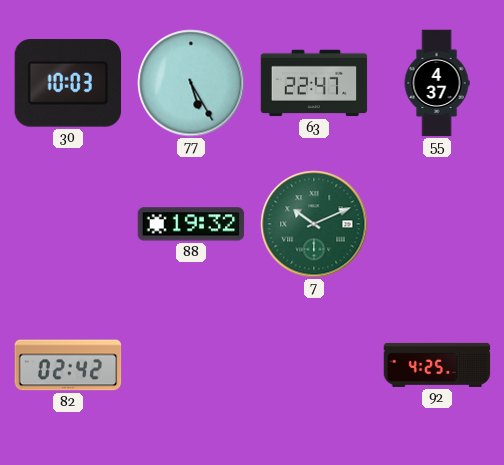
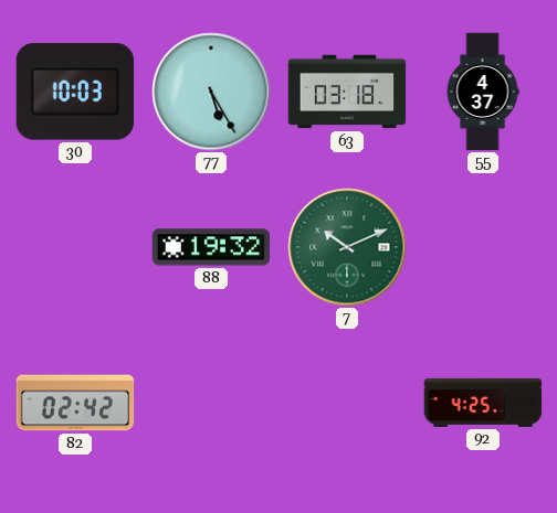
63: 22:47 -> 03:18
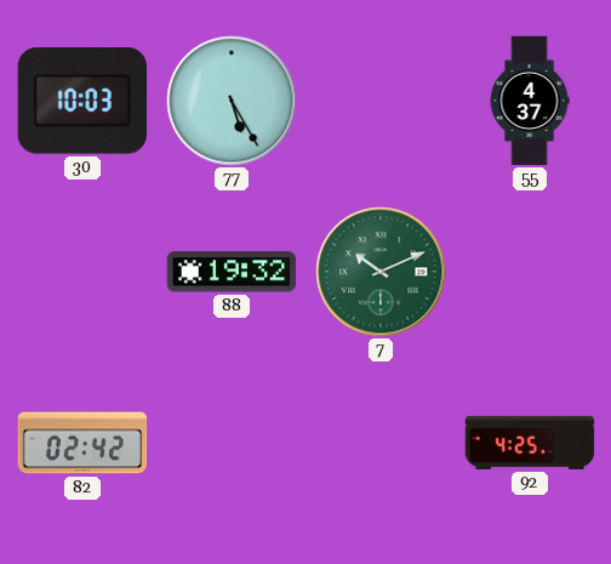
63: 03:18 -> none
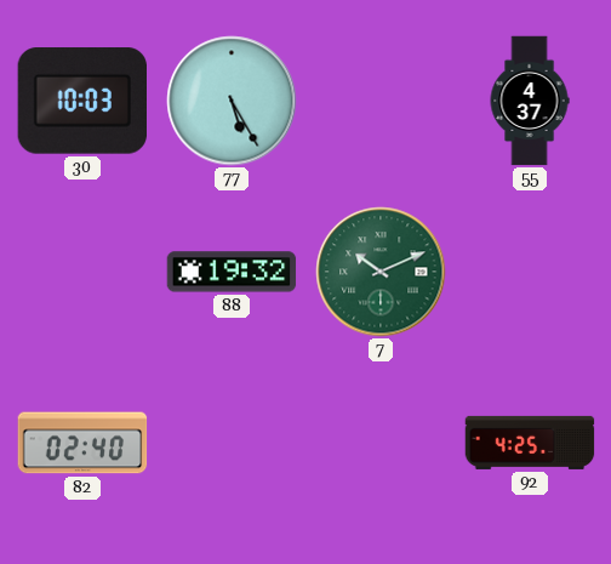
82: 02:42 -> 02:40
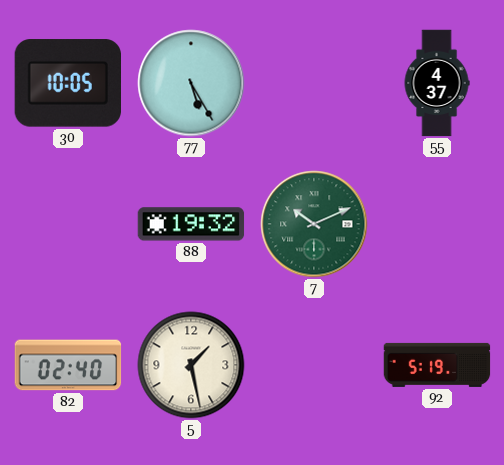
30: 10:03 -> 10:05
5: none -> 1:28
92: 4:25 -> 5:19
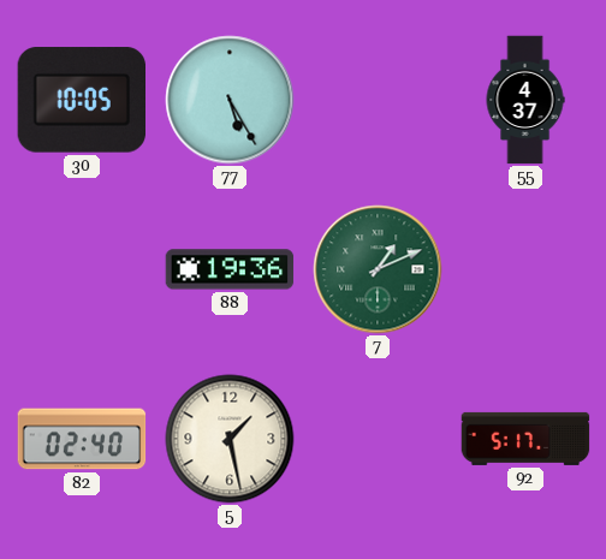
88: 19:32 -> 19:36
7: 10:11 -> 1:11
92: 5:19 -> 5:17
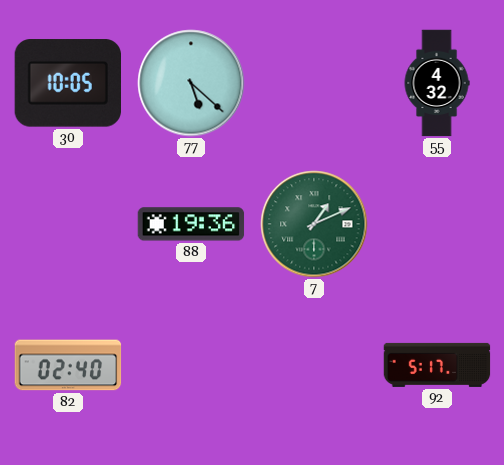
77: 5:25 -> 5:22
55: 4:37 -> 4:32
5: 1:28 -> none
